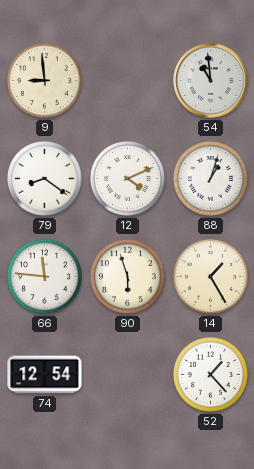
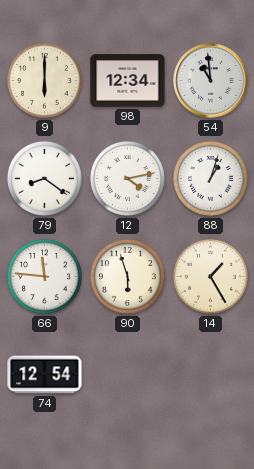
9: 8:59 -> 6:00
98: none -> 12:34
12: 4:11 -> 4:13
52: 1:23 -> none
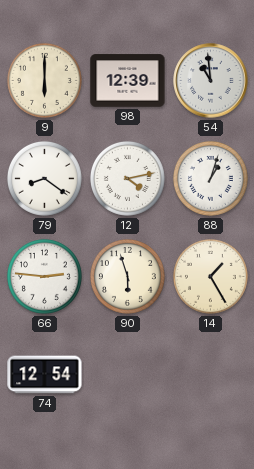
98: 12:34 -> 12:39
66: 11:46 -> 2:46
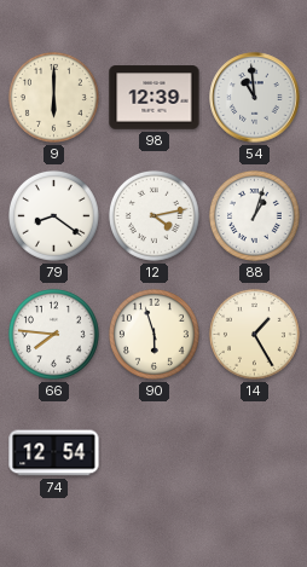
66: 2:46 -> 7:46
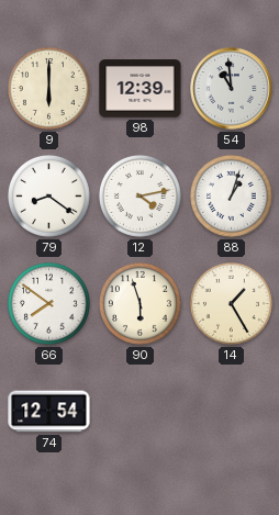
66: 7:46 -> 7:51
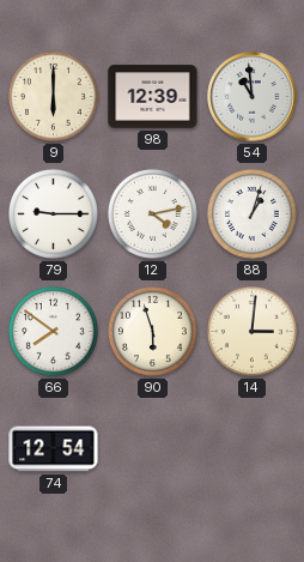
79: 8:21 -> 9:15
14: 1:25 -> 3:01
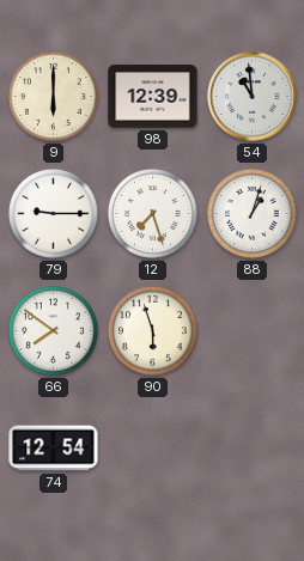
12: 4:13 -> 7:27
14: 3:01 -> none
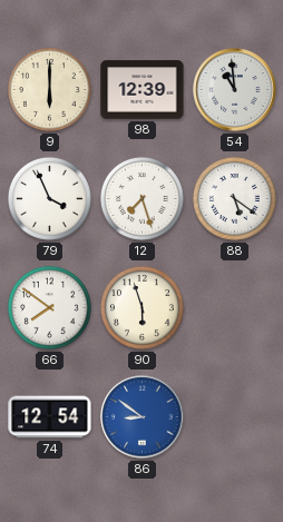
79: 9:15 -> 3:56
88: 1:03 -> 5:21
86: none -> 8:51
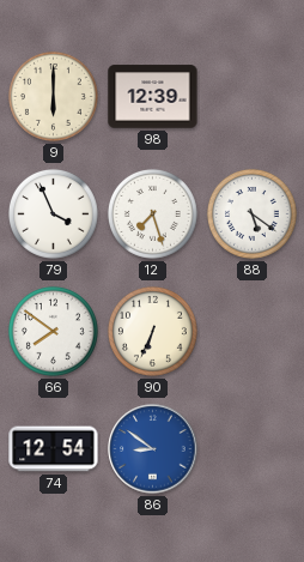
54: 10:59 -> none
90: 5:57 -> 6:34
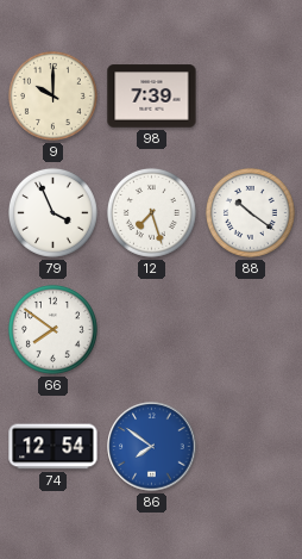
9: 6:00 -> 10:00
98: 12:39 -> 7:39
88: 5:21 -> 10:21
90: 6:34 -> none
86: 8:51 -> 7:51
